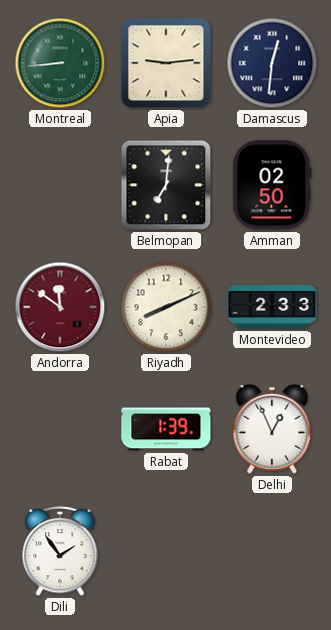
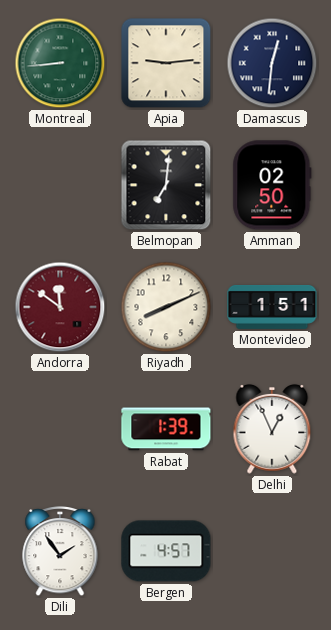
Montevideo: 2:33 -> 1:51
Bergen: none -> 4:57
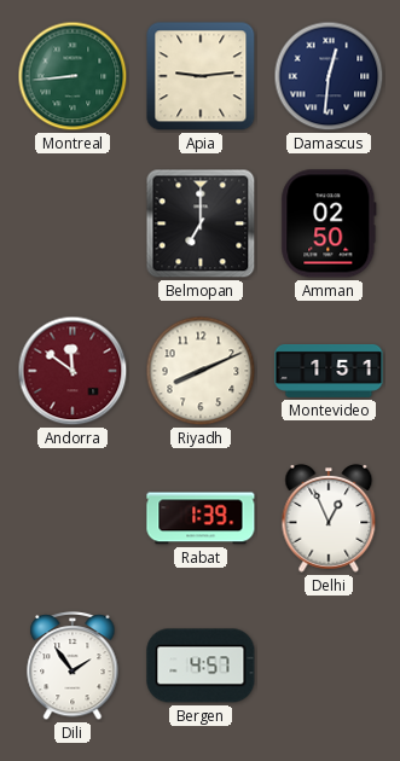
Belmopan: 7:01 -> 7:00
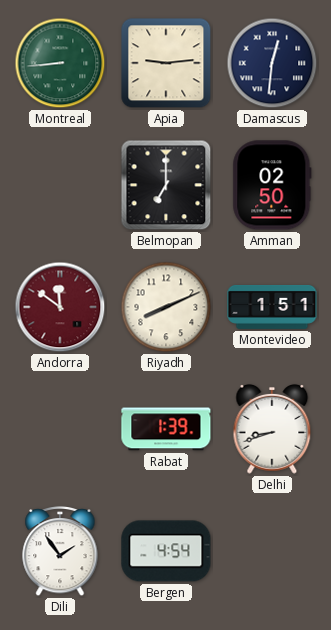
Delhi: 12:56 -> 8:42
Bergen: 4:57 -> 4:54
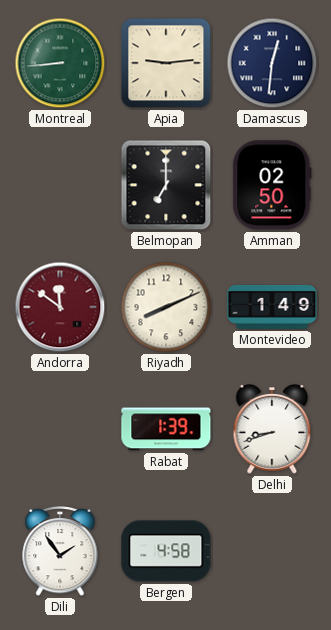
Montevideo: 1:51 -> 1:49
Bergen: 4:54 -> 4:58
